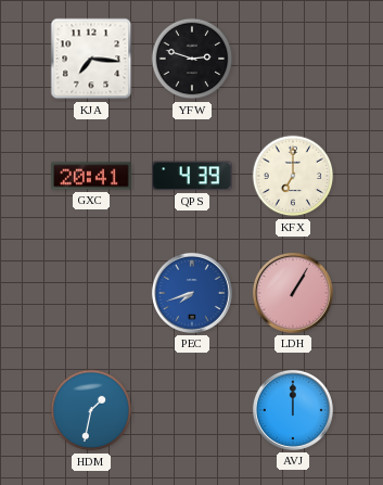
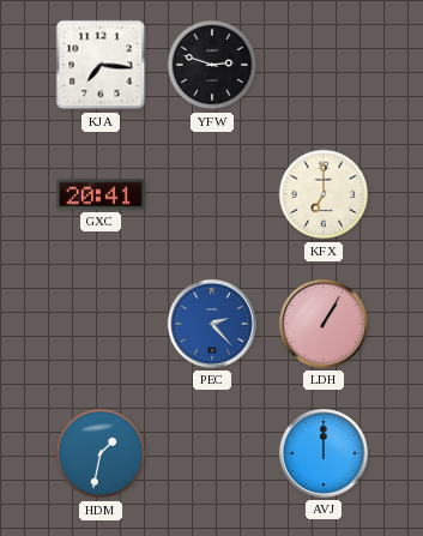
QPS: 4:39 -> none
PEC: 7:42 -> 2:23
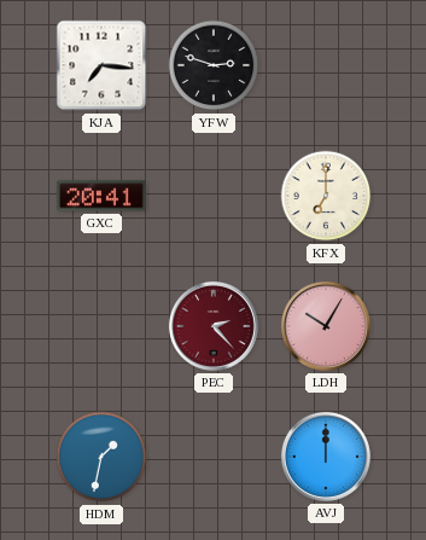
PEC dial: blue -> burgundy
LDH: 1:05 -> 10:05
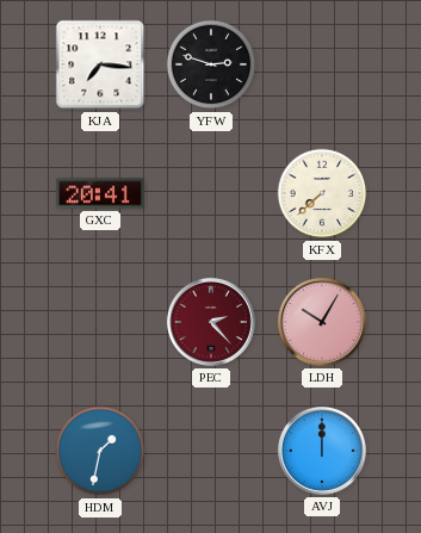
KFX: 7:00 -> 7:38
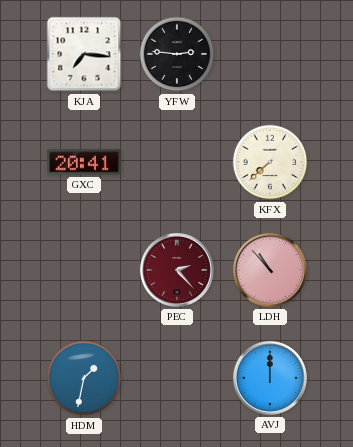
YFW: 2:48 -> 2:46
LDH: 10:05 -> 10:53
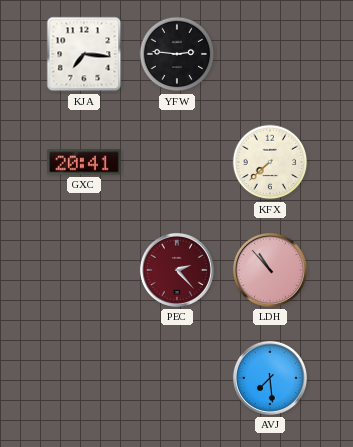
HDM: 1:32 -> none
AVJ: 12:00 -> 7:29
